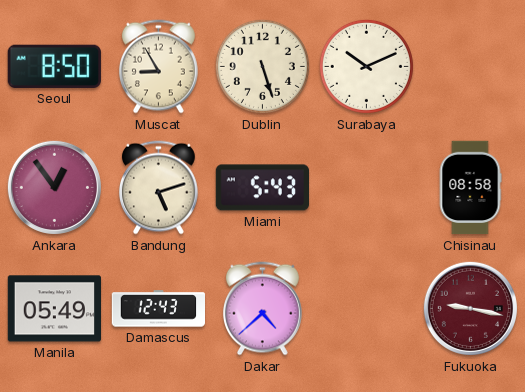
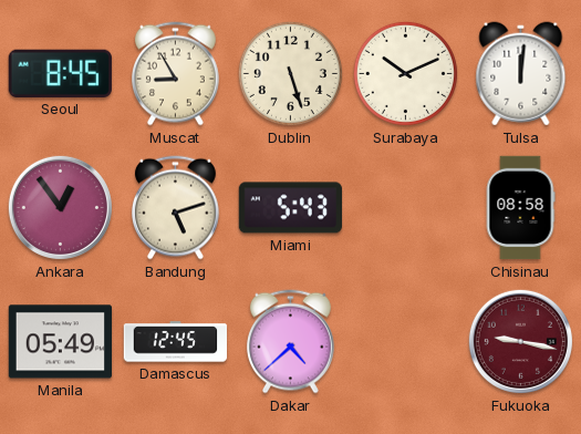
Seoul: 8:50 -> 8:45
Tulsa: none -> 12:01
Damascus: 12:43 -> 12:45
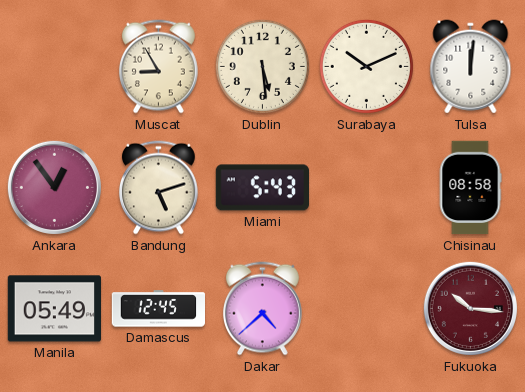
Seoul: 8:45 -> none
Dublin: 5:27 -> 5:29
Fukuoka: 9:17 -> 10:16
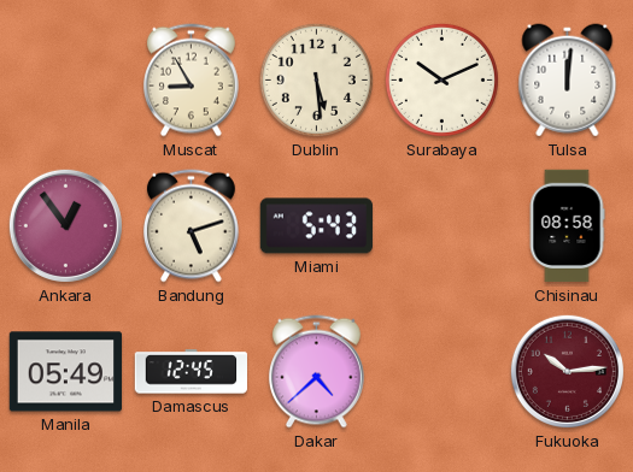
Fukuoka: 10:16 -> 10:14
